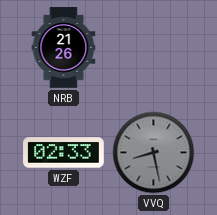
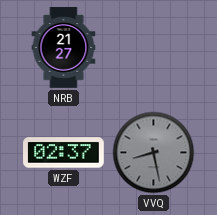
NRB: 21:26 -> 21:27
WZF: 02:33 -> 02:37
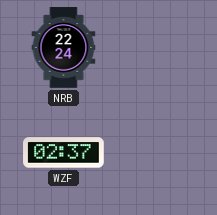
NRB: 21:27 -> 22:24
VVQ: 8:28 -> none
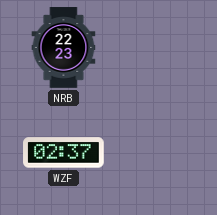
NRB: 22:24 -> 22:23
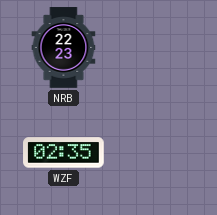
WZF: 02:37 -> 02:35
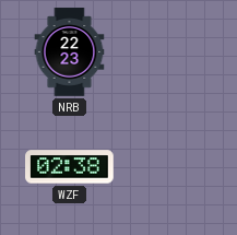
WZF: 02:35 -> 02:38
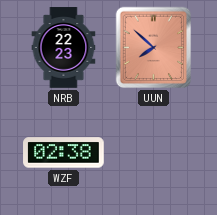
UUN: none -> 7:52
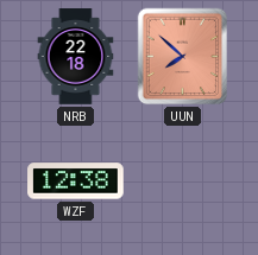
NRB: 22:23 -> 22:18
WZF: 02:38 -> 12:38
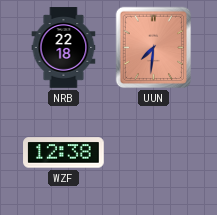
UUN: 7:52 -> 7:31
